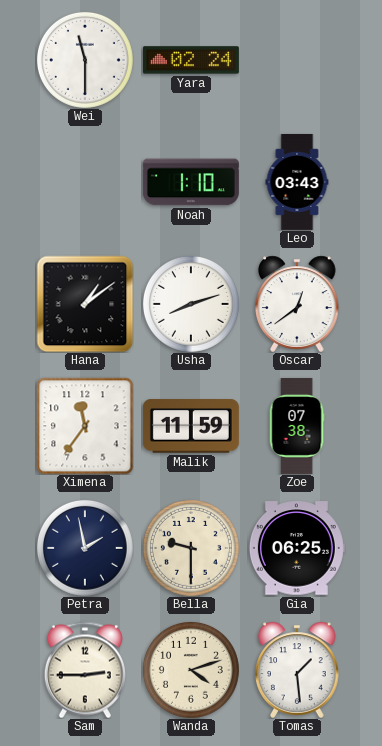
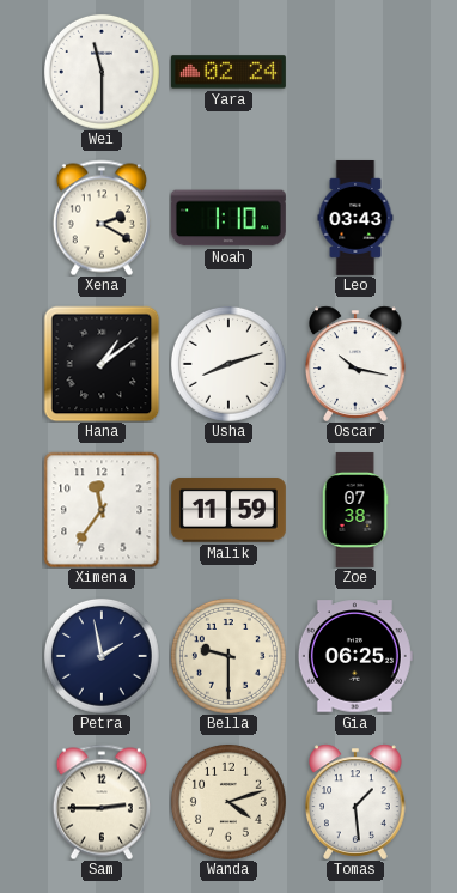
Xena: none -> 2:20
Oscar: 12:39 -> 10:17
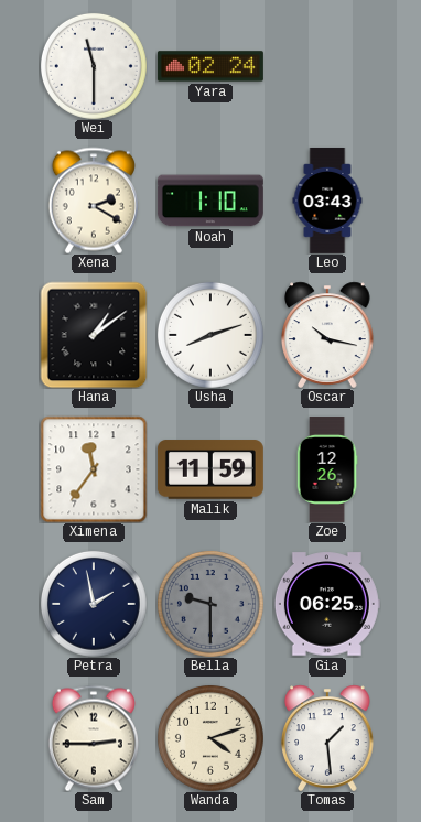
Zoe: 07:38 -> 12:26
Bella dial: cream -> grey
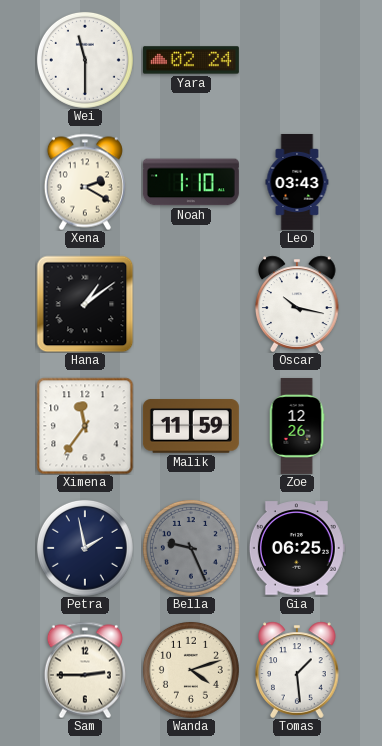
Usha: 8:12 -> none
Bella: 9:30 -> 9:26
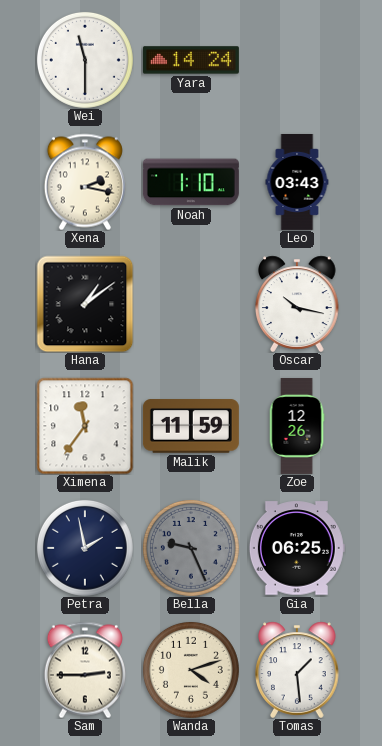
Yara: 02:24 -> 14:24
Xena: 2:20 -> 2:17
